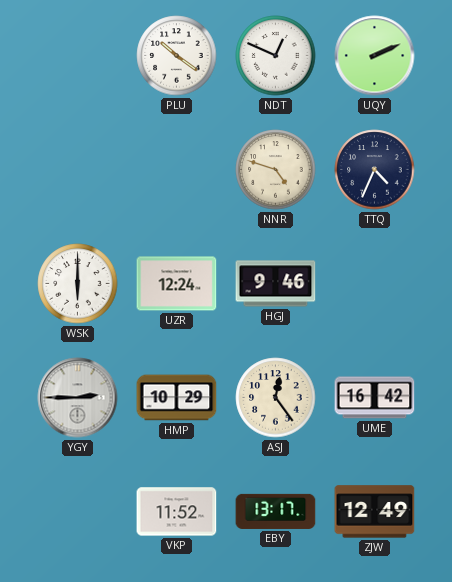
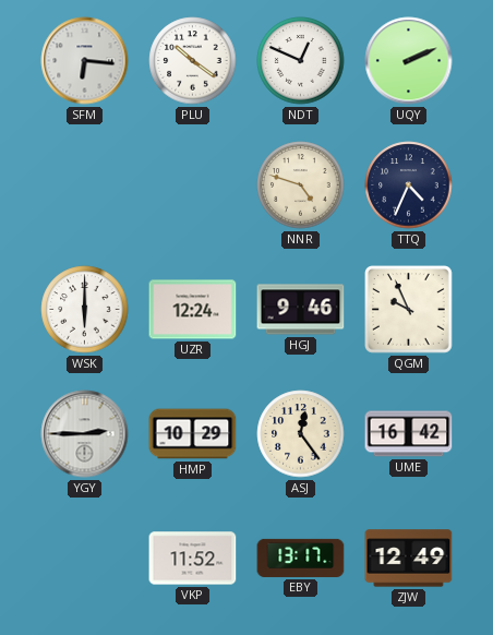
SFM: none -> 6:16
QGM: none -> 9:56
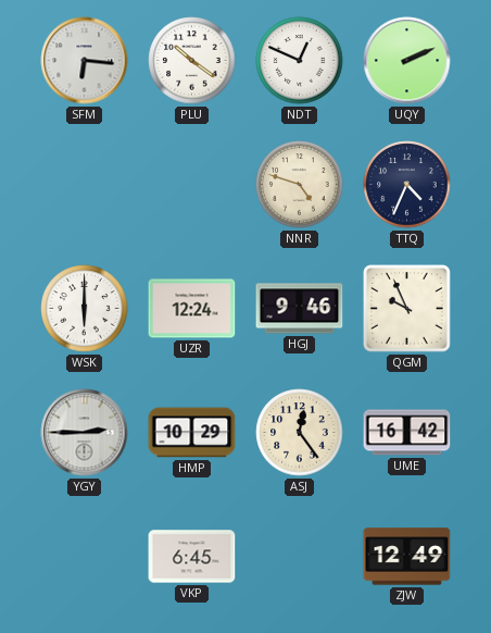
VKP: 11:52 -> 6:45
EBY: 13:17 -> none
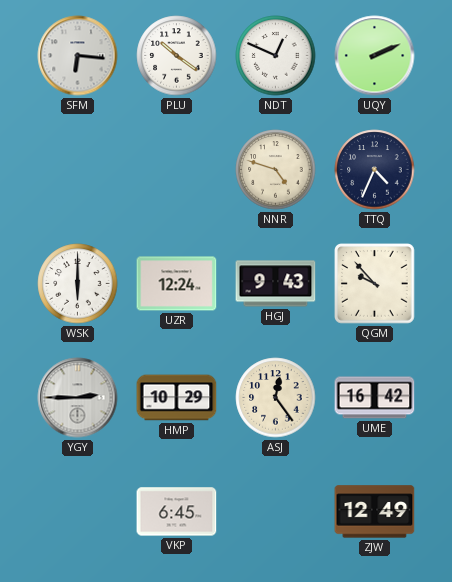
HGJ: 9:46 -> 9:43
QGM: 9:56 -> 9:53
